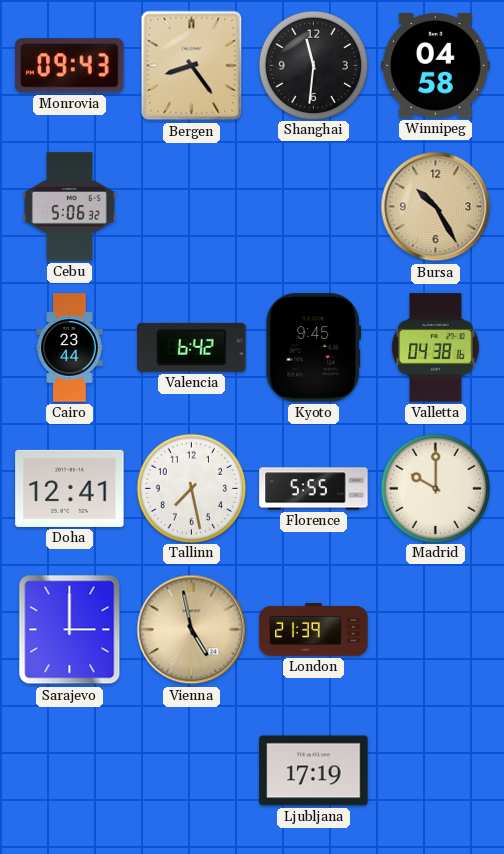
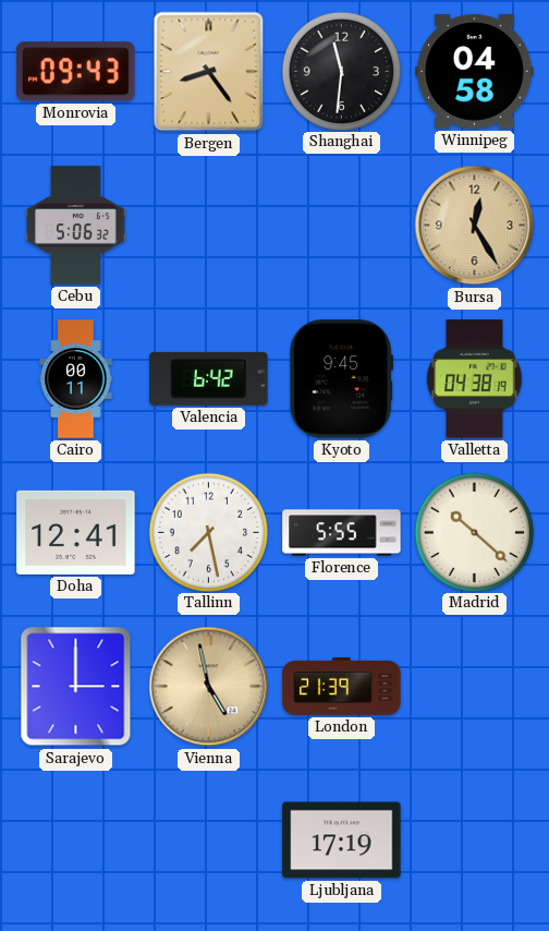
Bursa: 10:25 -> 12:25
Cairo: 23:44 -> 00:11
Valletta: 04:38:16 -> 04:38:19
Madrid: 10:00 -> 10:22
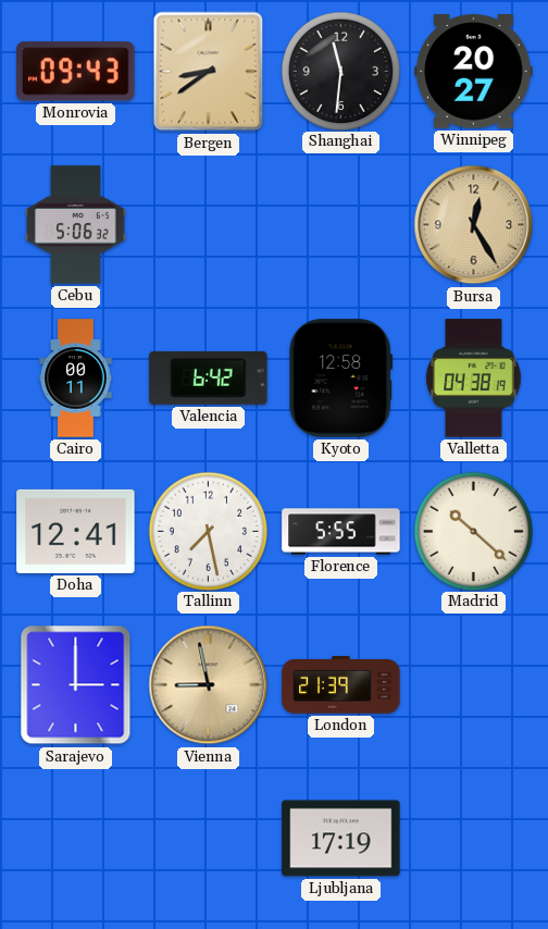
Bergen: 8:24 -> 8:39
Winnipeg: 04:58 -> 20:27
Kyoto: 9:45 -> 12:58
Vienna: 4:58 -> 8:58
